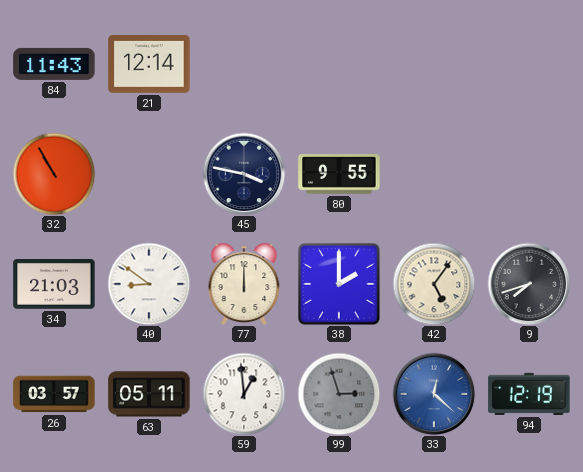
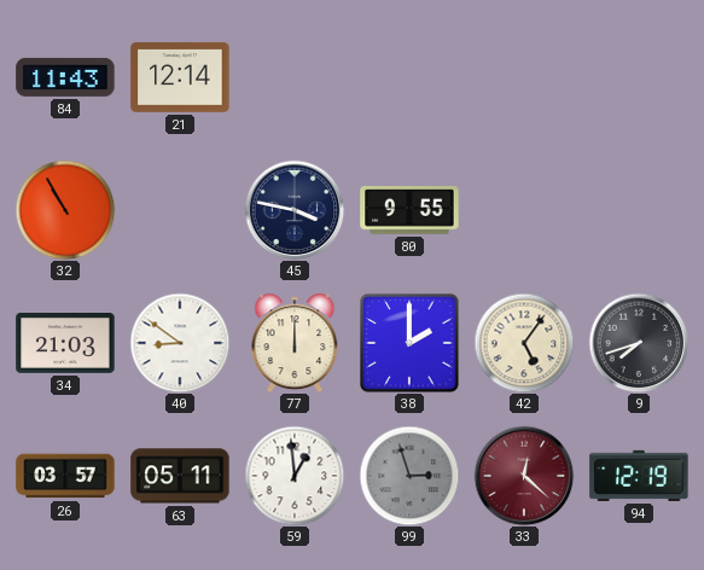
33 dial: blue -> burgundy
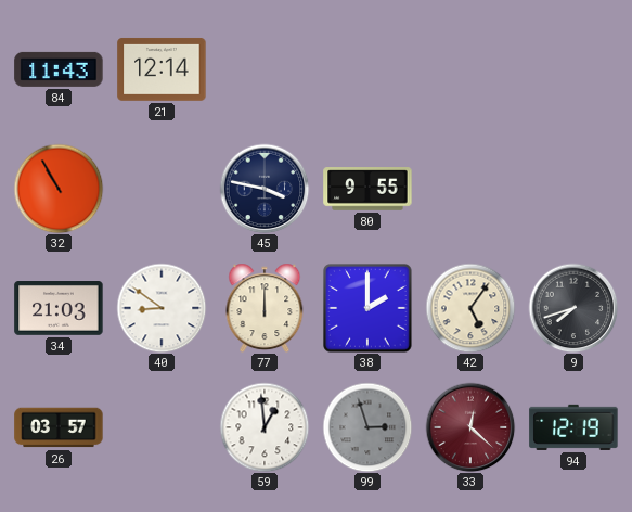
63: 05:11 -> none
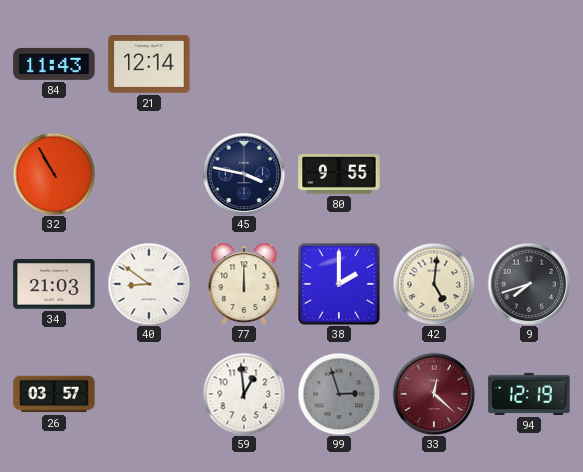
42: 5:06 -> 5:01
